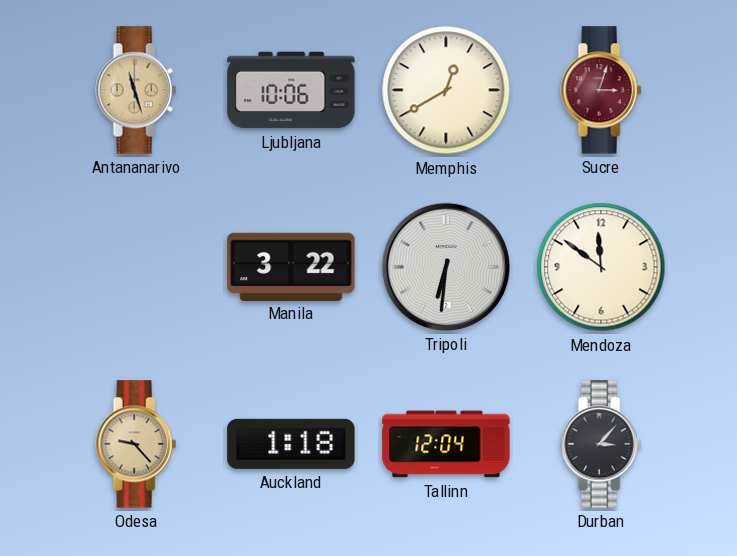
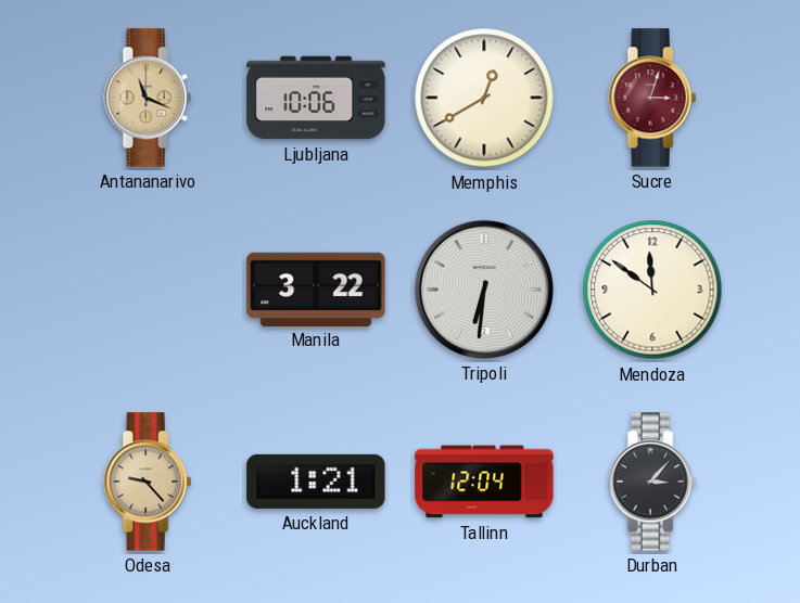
Antananarivo: 11:27 -> 11:19
Auckland: 1:18 -> 1:21
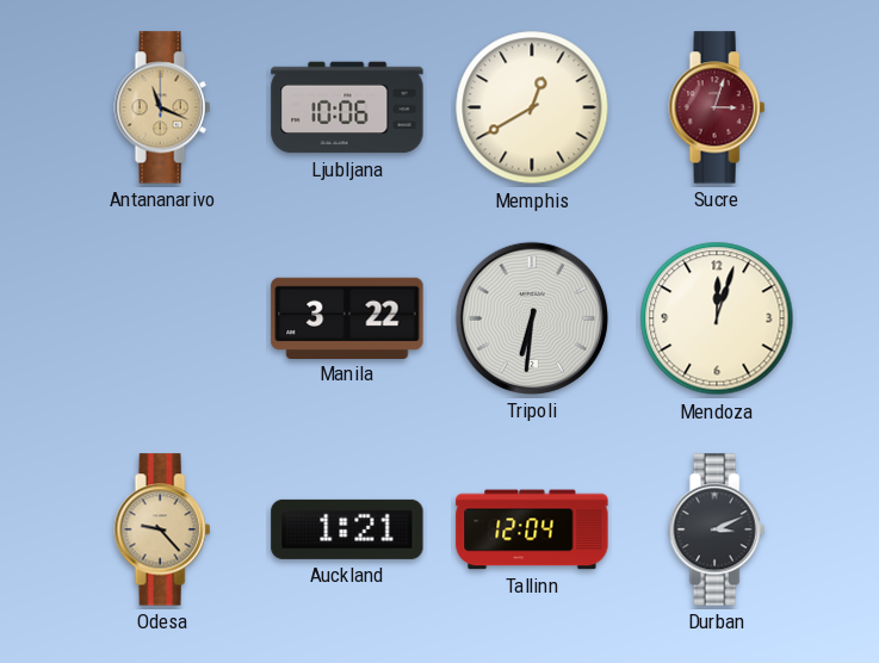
Mendoza: 11:51 -> 12:03
Durban: 3:07 -> 3:11
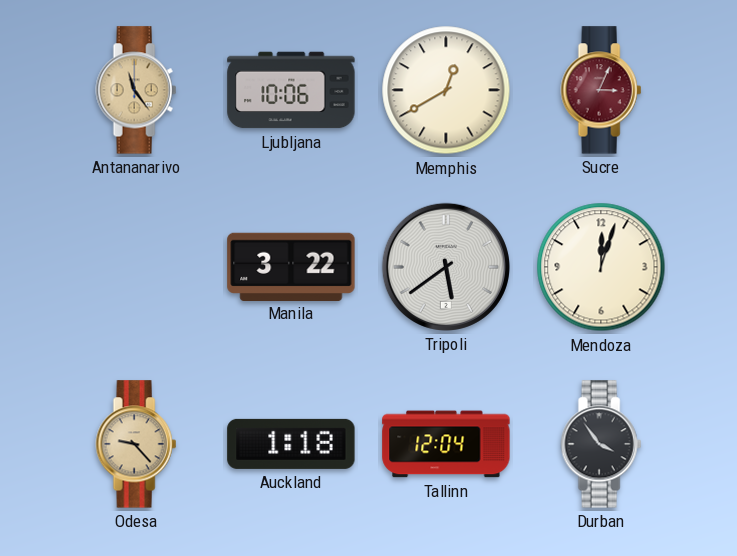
Antananarivo: 11:19 -> 11:24
Sucre: 3:03 -> 3:04
Tripoli: 6:31 -> 5:39
Auckland: 1:21 -> 1:18
Durban: 3:11 -> 3:54
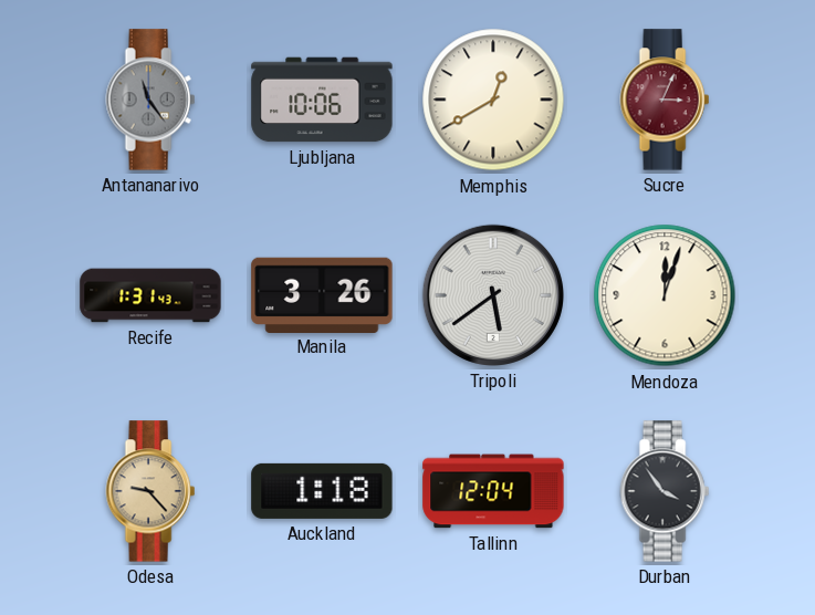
Antananarivo dial: champagne -> grey
Recife: none -> 1:31
Manila: 3:22 -> 3:26
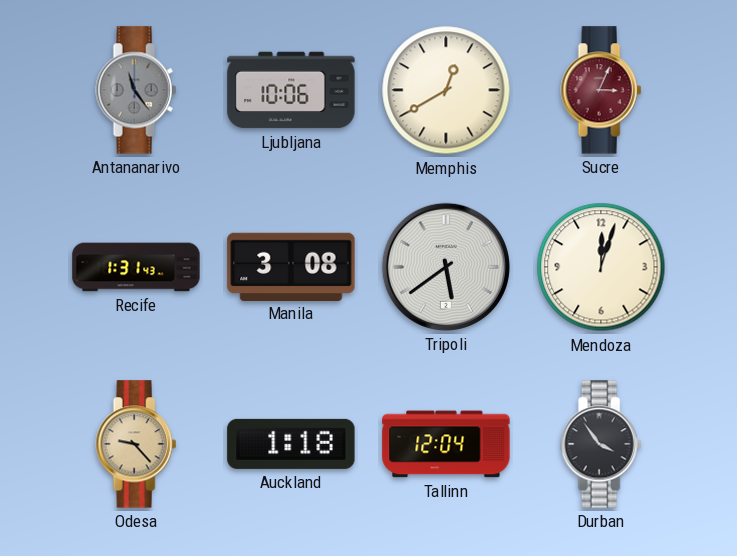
Manila: 3:26 -> 3:08
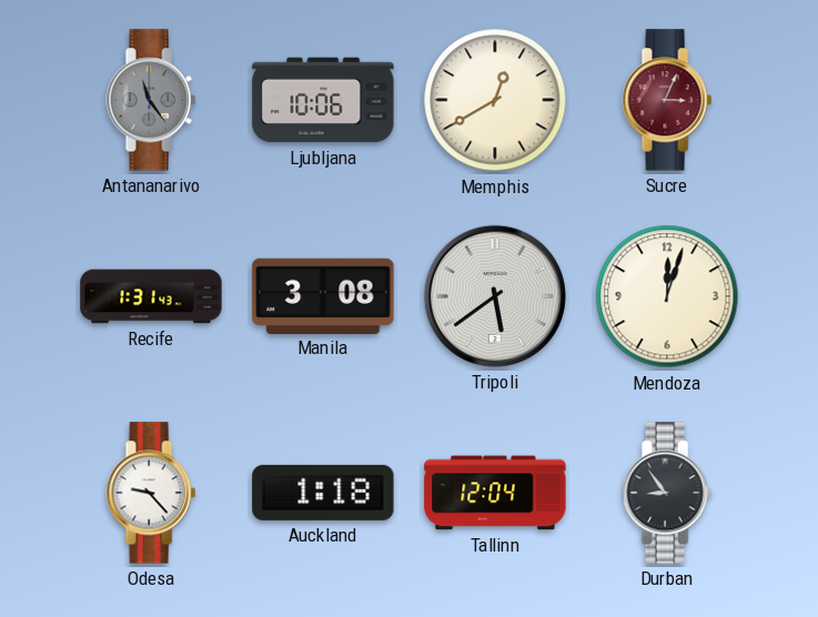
Odesa dial: champagne -> white
Durban: 3:54 -> 8:54
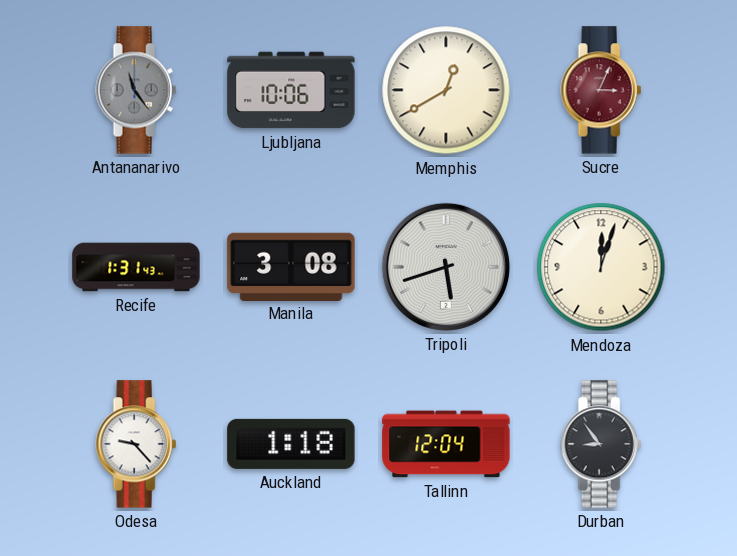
Tripoli: 5:39 -> 5:42
